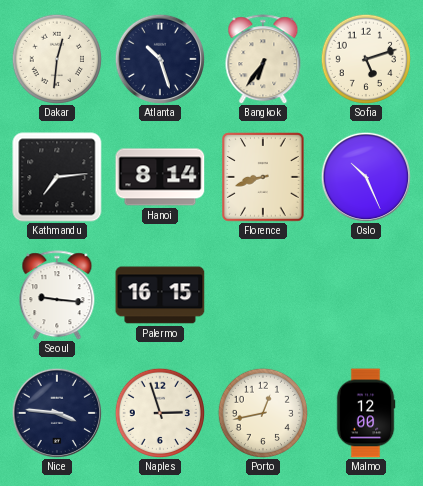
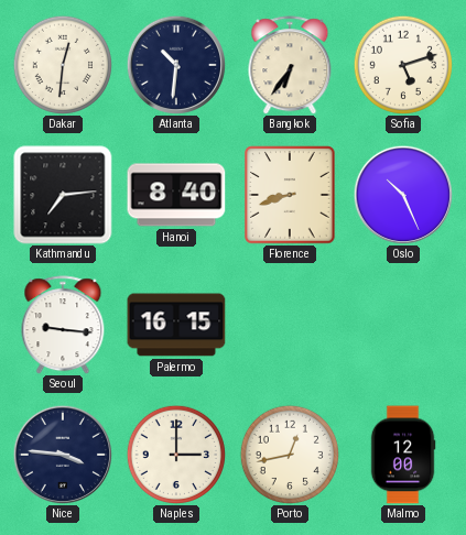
Atlanta: 10:27 -> 10:31
Hanoi: 8:14 -> 8:40
Naples: 2:57 -> 3:00
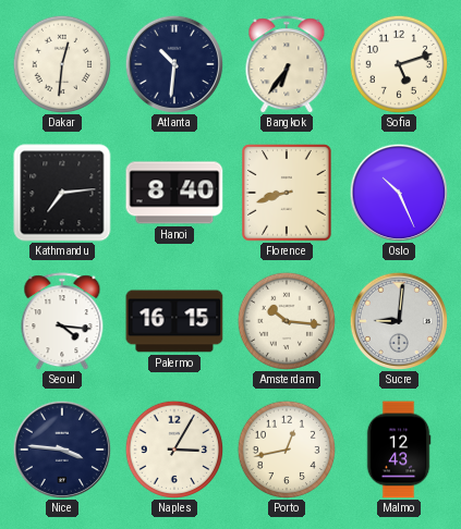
Seoul: 9:16 -> 4:16
Amsterdam: none -> 10:16
Sucre: none -> 9:01
Naples: 3:00 -> 3:05
Malmo: 12:00 -> 12:43
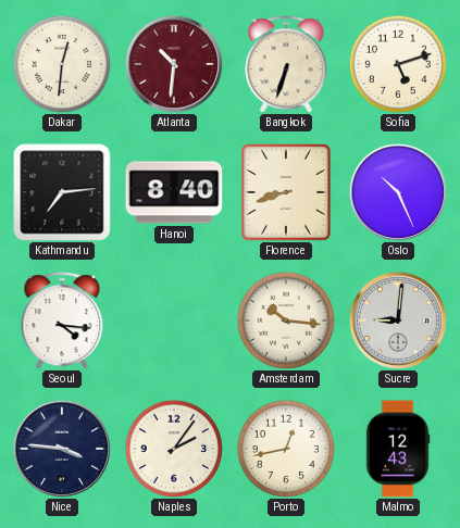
Atlanta dial: navy -> burgundy
Bangkok: 6:36 -> 6:33
Palermo: 16:15 -> none
Naples: 3:05 -> 2:06
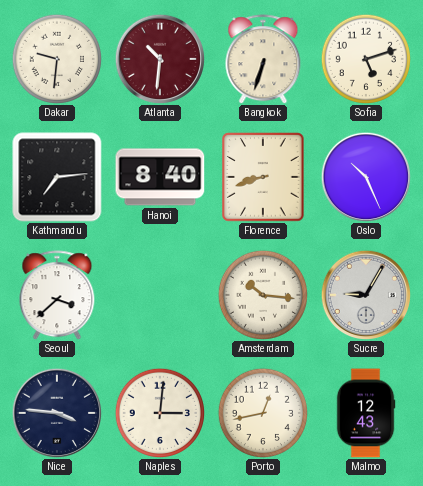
Dakar: 12:31 -> 9:31
Seoul: 4:16 -> 3:38
Sucre: 9:01 -> 9:05
Naples: 2:06 -> 3:01
